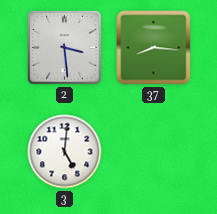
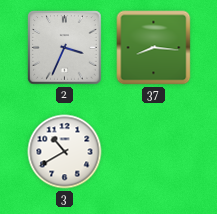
2: 3:29 -> 3:34
3: 5:01 -> 10:40
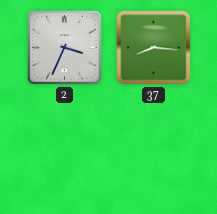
3: 10:40 -> none
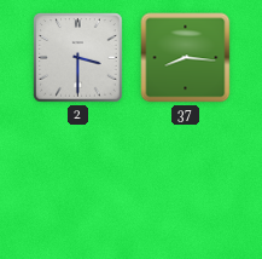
2: 3:34 -> 3:30
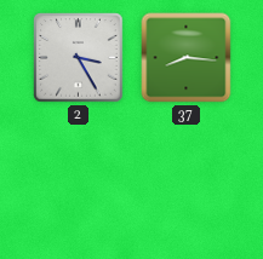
2: 3:30 -> 3:25
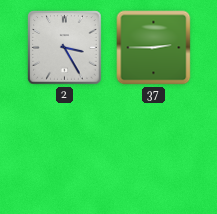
37: 8:16 -> 2:45
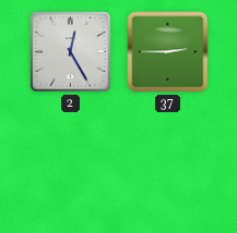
2: 3:25 -> 12:25
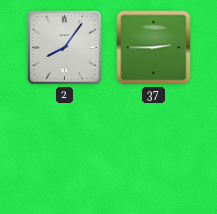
2: 12:25 -> 8:06
